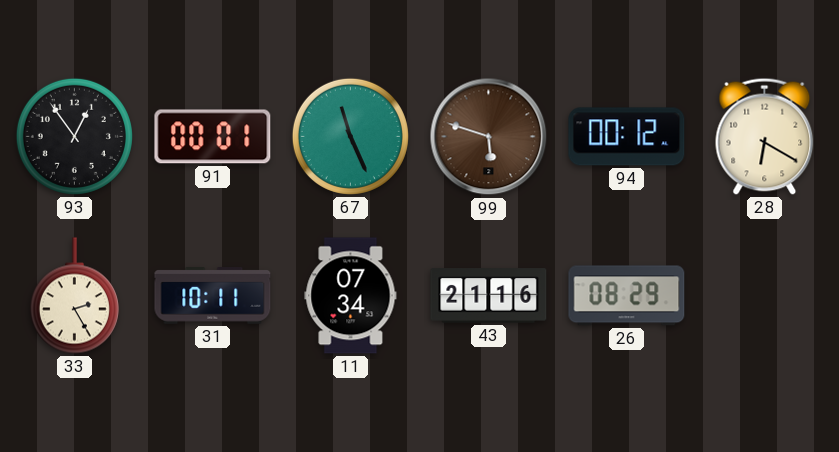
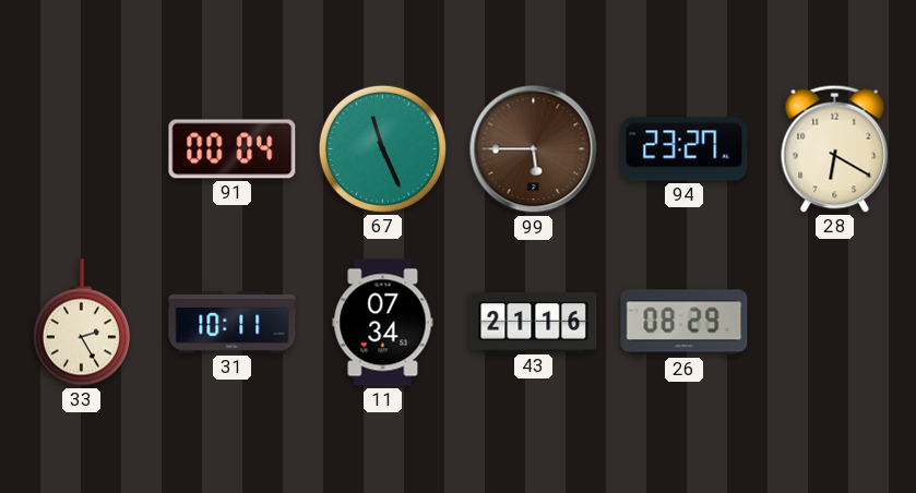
93: 12:54 -> none
91: 00:01 -> 00:04
99: 5:48 -> 5:45
94: 00:12 -> 23:27
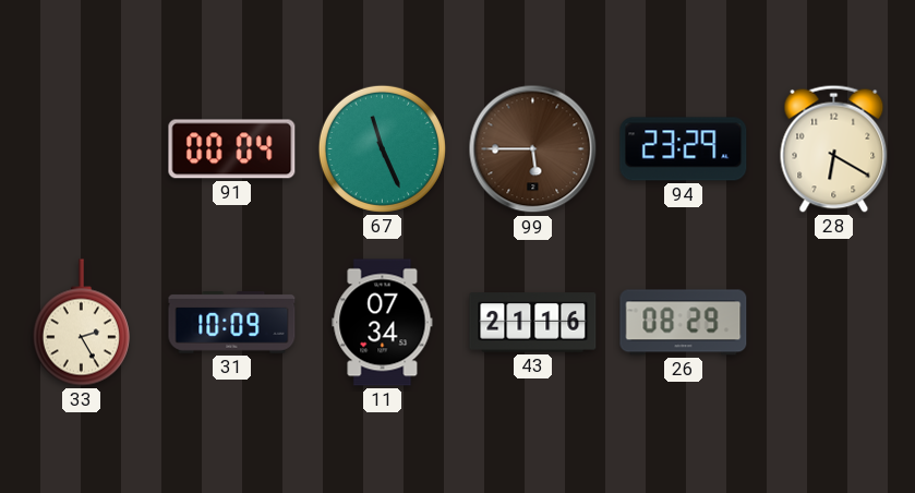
94: 23:27 -> 23:29
31: 10:11 -> 10:09
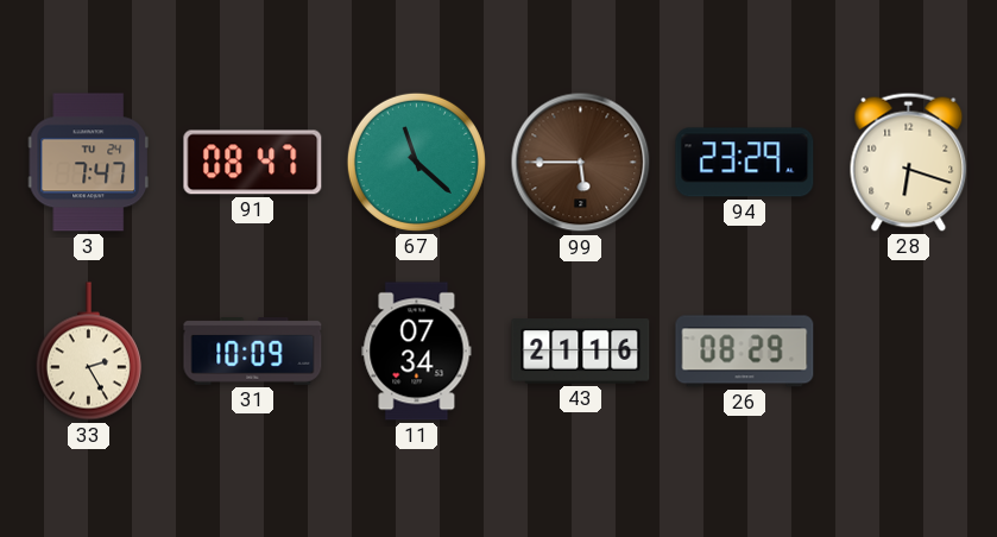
3: none -> 7:47
91: 00:04 -> 08:47
67: 11:26 -> 11:22
28: 6:20 -> 6:18
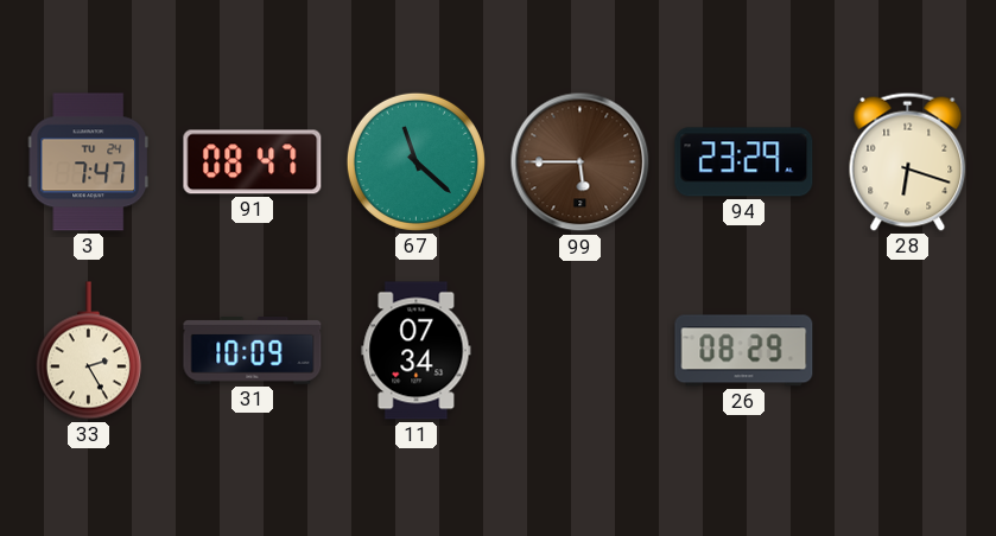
43: 21:16 -> none
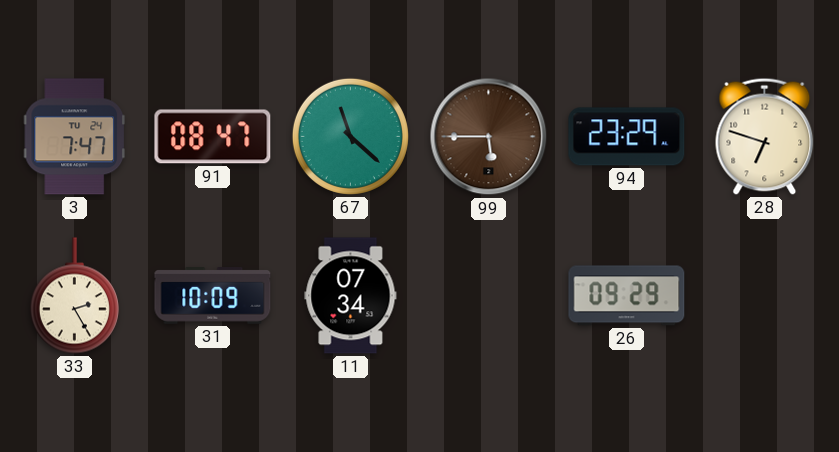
28: 6:18 -> 6:48
26: 08:29 -> 09:29
